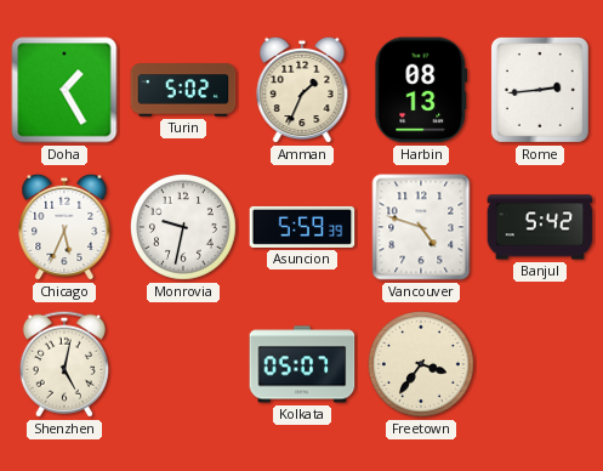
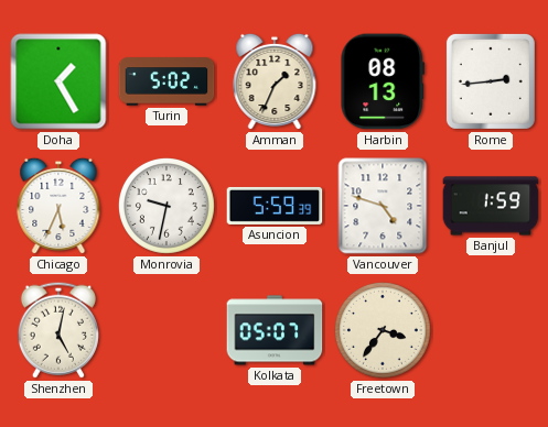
Banjul: 5:42 -> 1:59
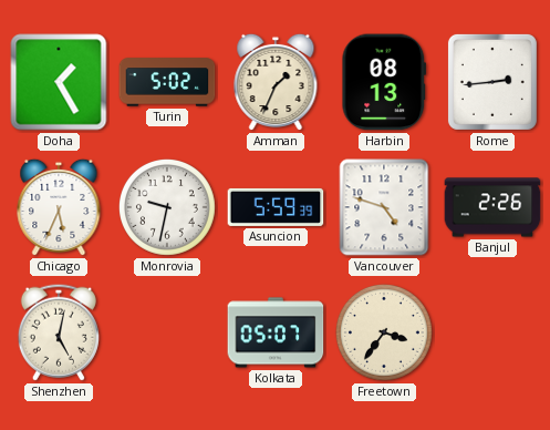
Banjul: 1:59 -> 2:26
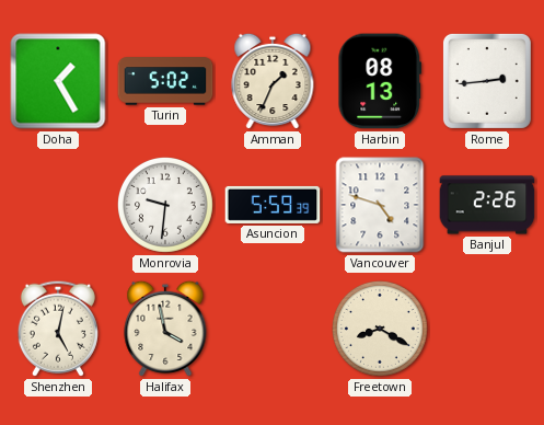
Chicago: 5:34 -> none
Monrovia: 9:32 -> 9:31
Halifax: none -> 3:58
Kolkata: 05:07 -> none
Freetown: 3:36 -> 8:20
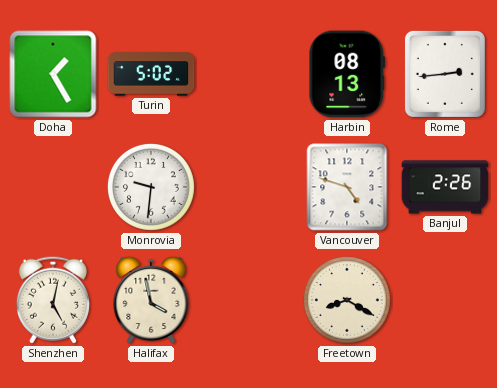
Amman: 1:34 -> none
Asuncion: 5:59 -> none
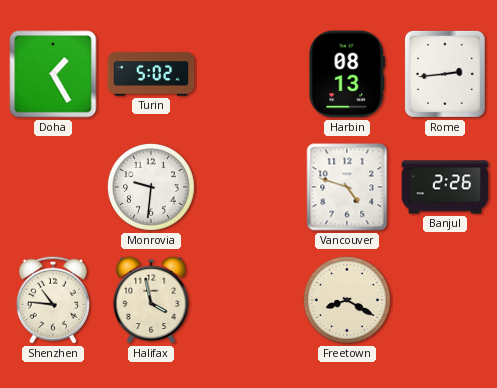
Shenzhen: 5:02 -> 10:46
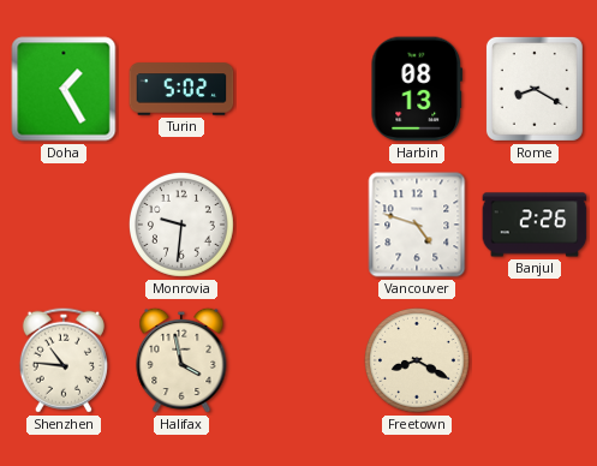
Rome: 2:44 -> 8:20
